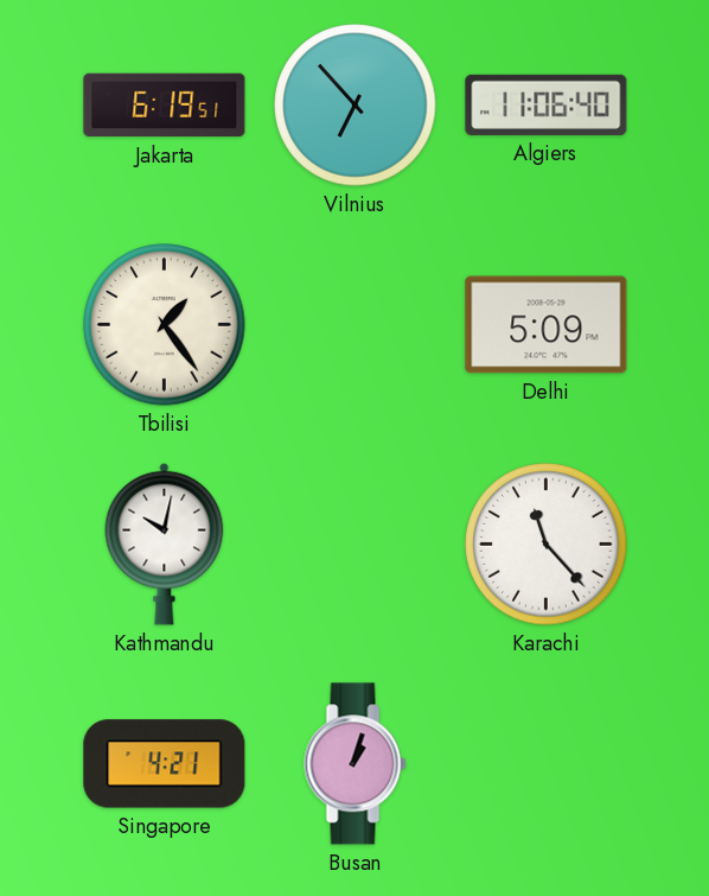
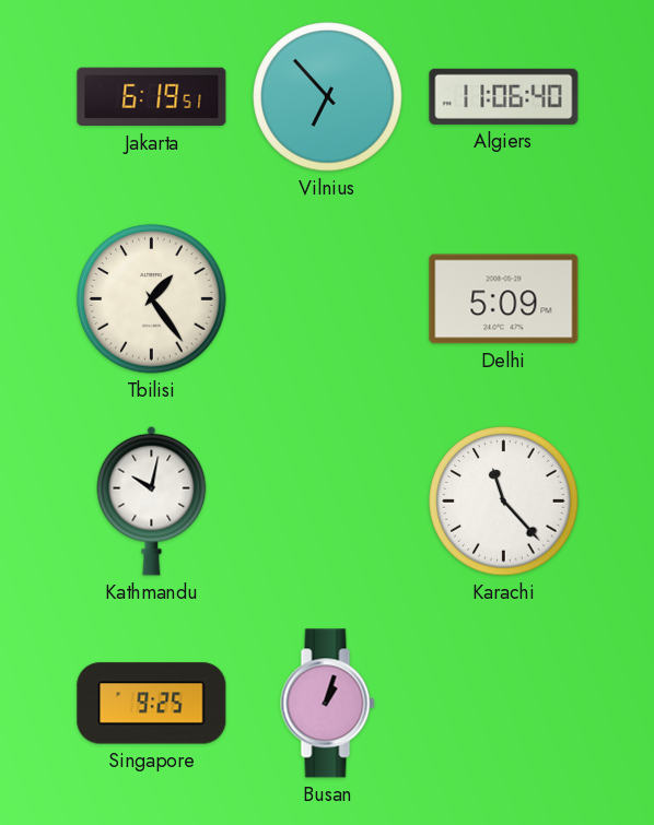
Singapore: 4:21 -> 9:25
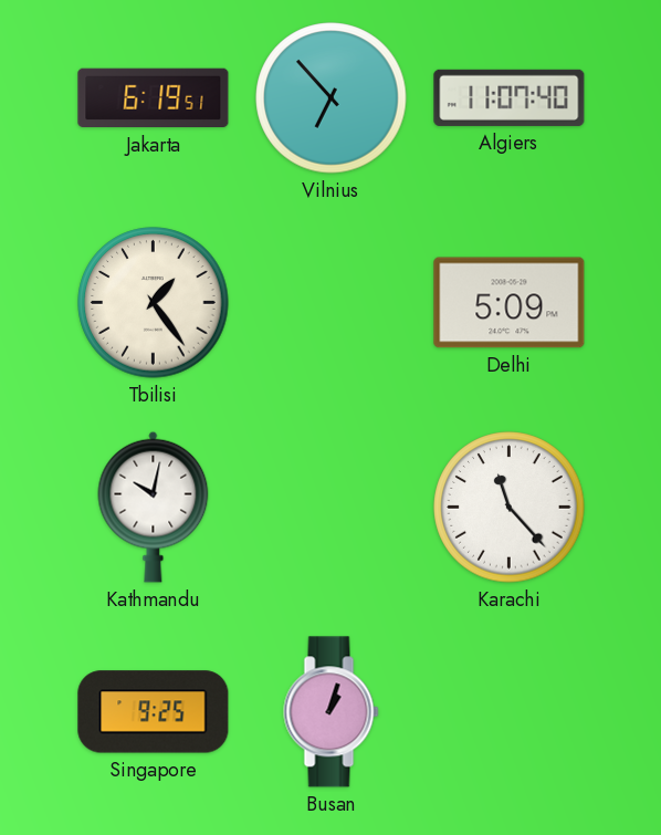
Algiers: 11:06 -> 11:07
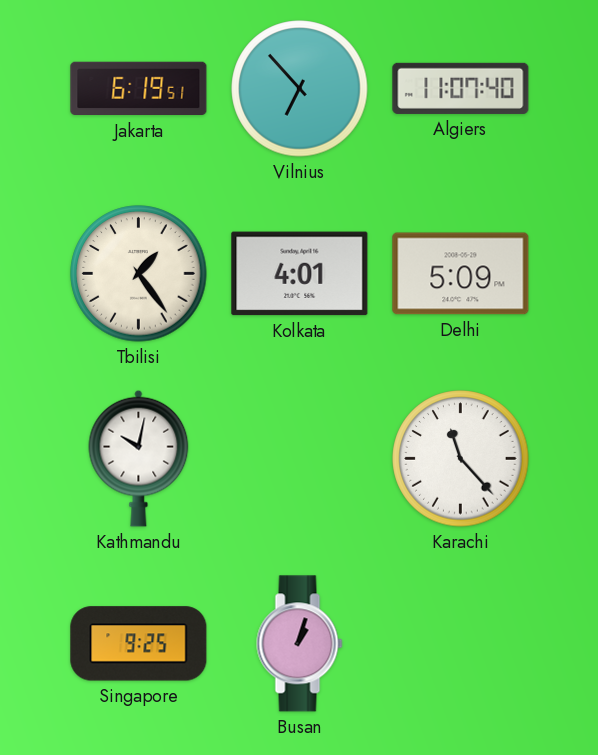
Kolkata: none -> 4:01
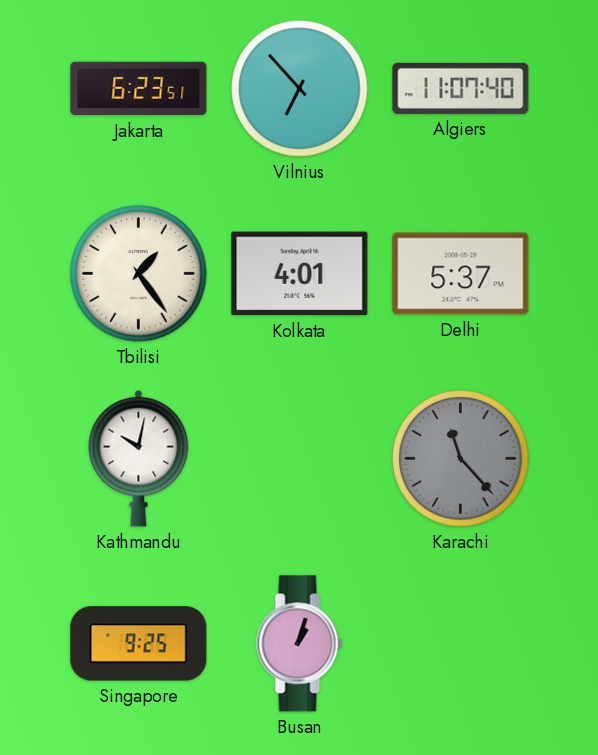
Jakarta: 6:19 -> 6:23
Delhi: 5:09 -> 5:37
Karachi dial: white -> grey
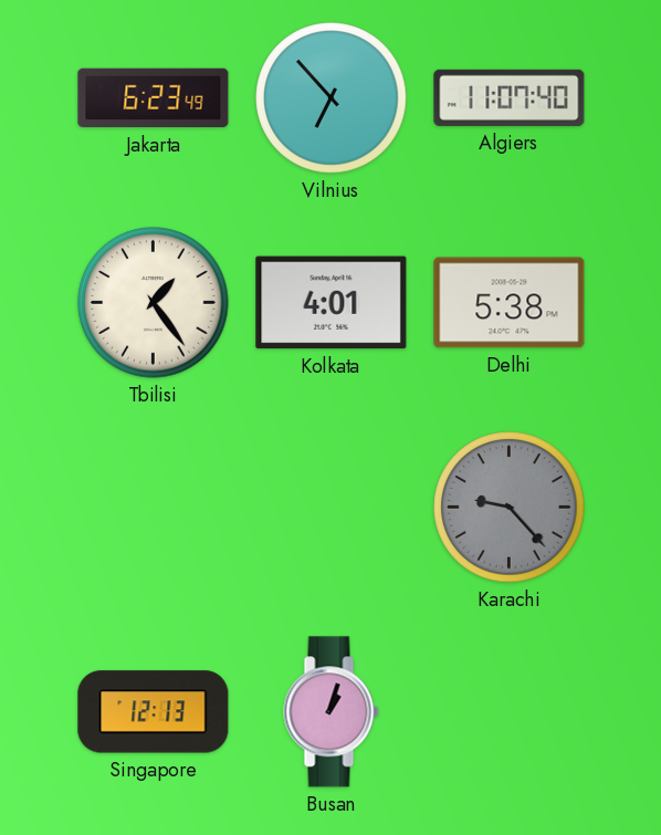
Jakarta: 6:23:51 -> 6:23:49
Delhi: 5:37 -> 5:38
Kathmandu: 10:02 -> none
Karachi: 11:23 -> 9:23
Singapore: 9:25 -> 12:13
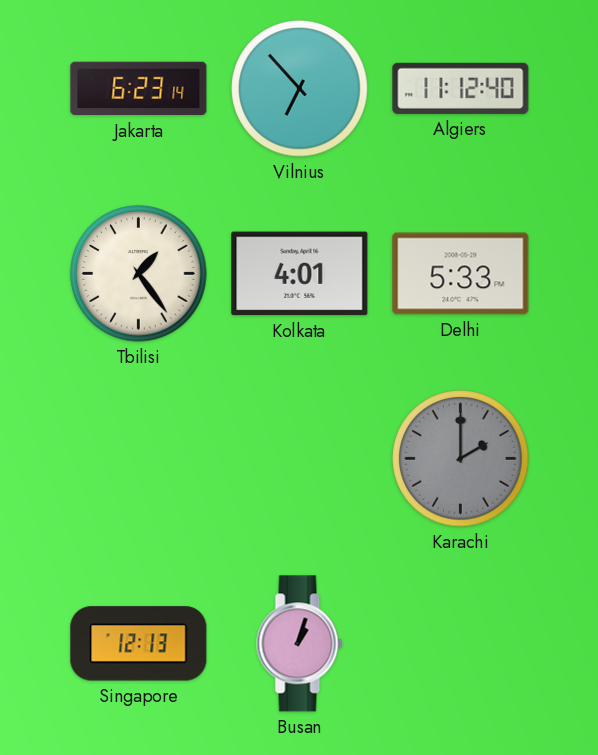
Jakarta: 6:23:49 -> 6:23:14
Algiers: 11:07 -> 11:12
Delhi: 5:38 -> 5:33
Karachi: 9:23 -> 2:00
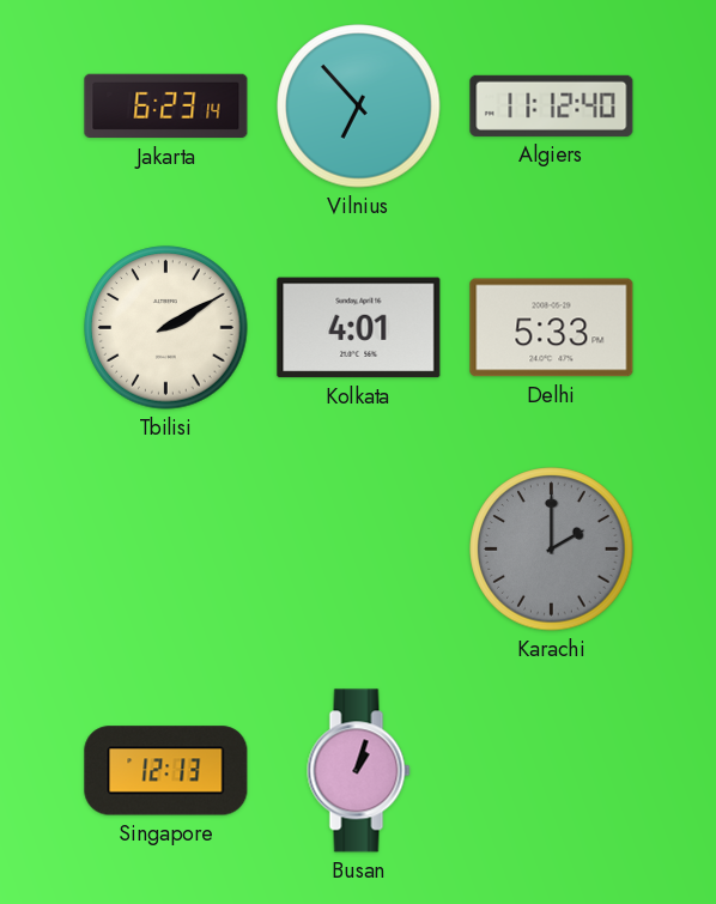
Tbilisi: 1:24 -> 2:10
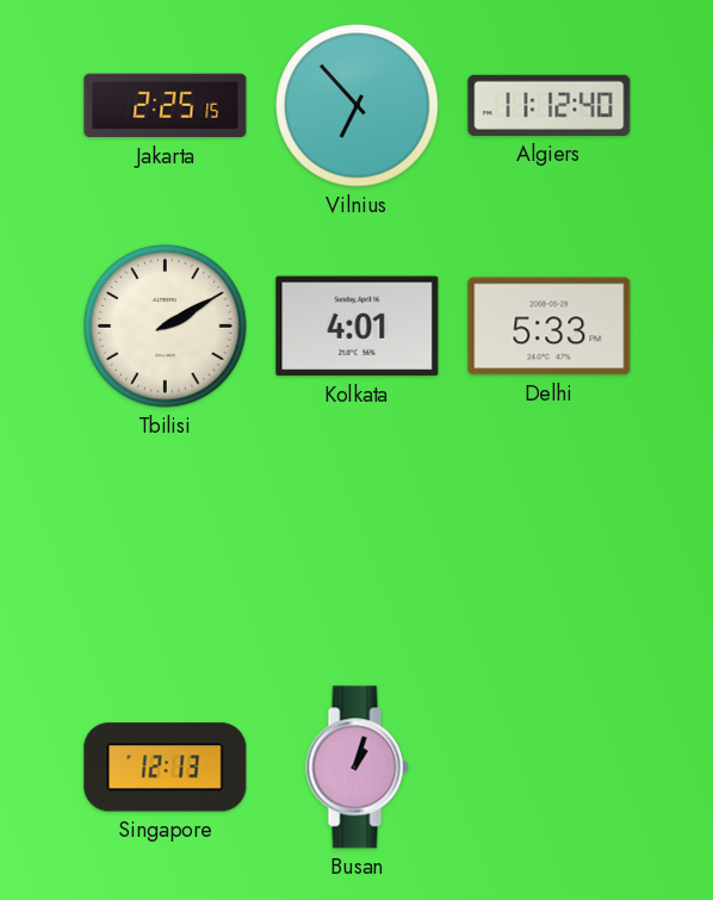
Jakarta: 6:23 -> 2:25
Karachi: 2:00 -> none
